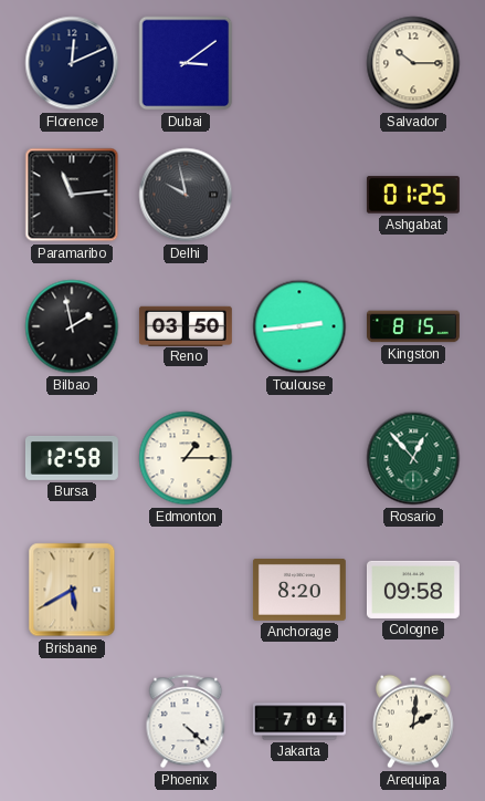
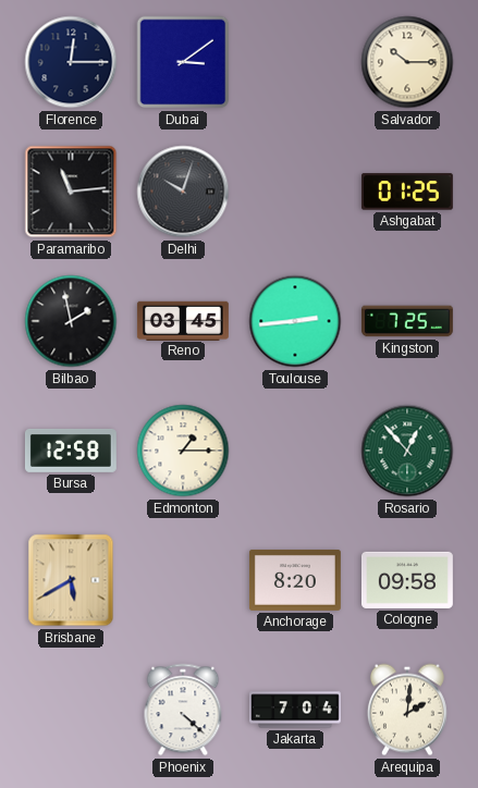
Florence: 12:11 -> 12:15
Delhi: 9:58 -> 10:03
Reno: 03:50 -> 03:45
Kingston: 8:15 -> 7:25
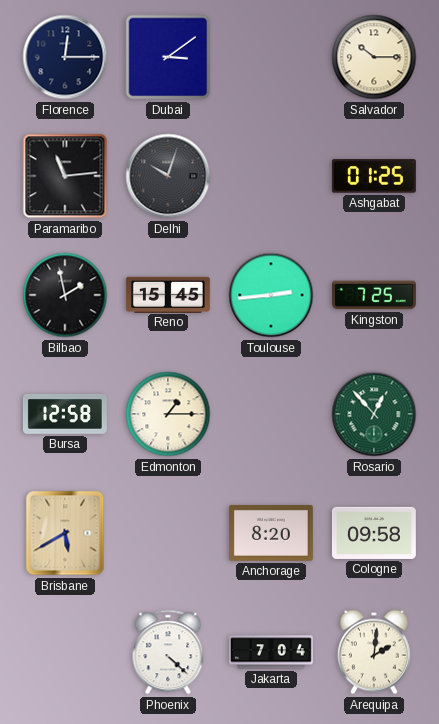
Reno: 03:45 -> 15:45
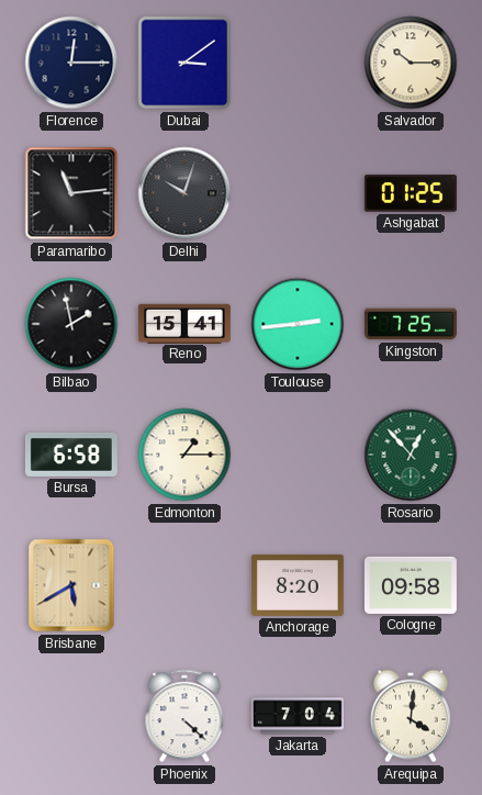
Reno: 15:45 -> 15:41
Bursa: 12:58 -> 6:58
Arequipa: 2:01 -> 4:01
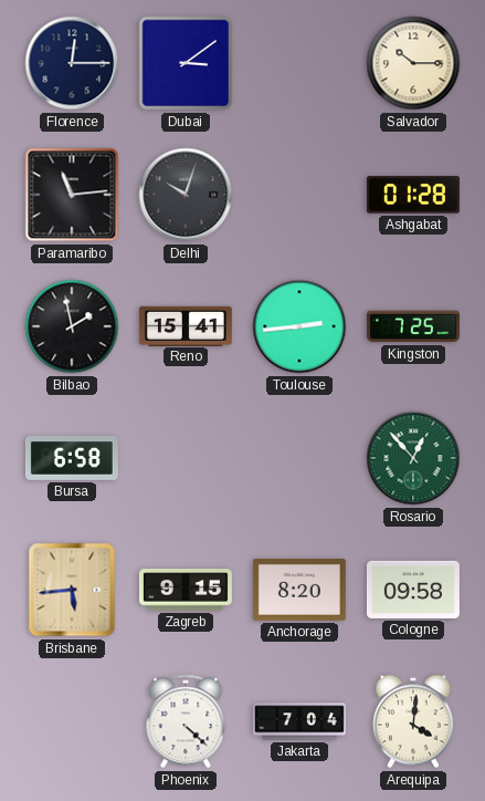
Ashgabat: 01:25 -> 01:28
Edmonton: 1:15 -> none
Brisbane: 5:40 -> 5:44
Zagreb: none -> 9:15
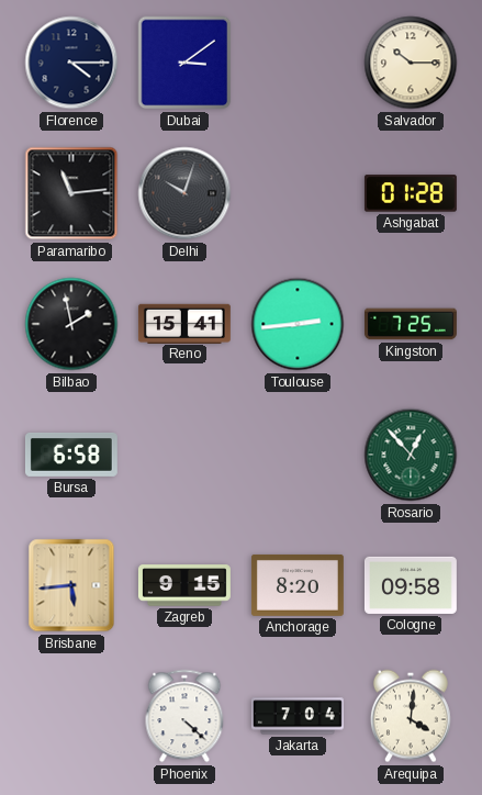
Florence: 12:15 -> 4:15
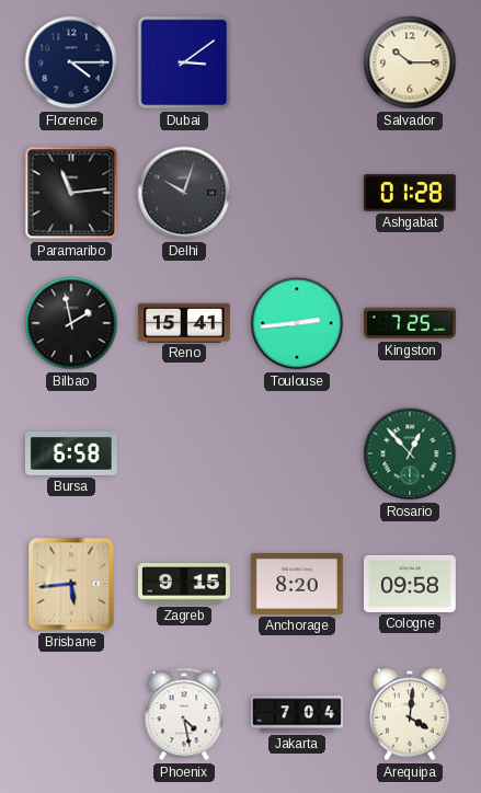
Phoenix: 4:22 -> 4:28
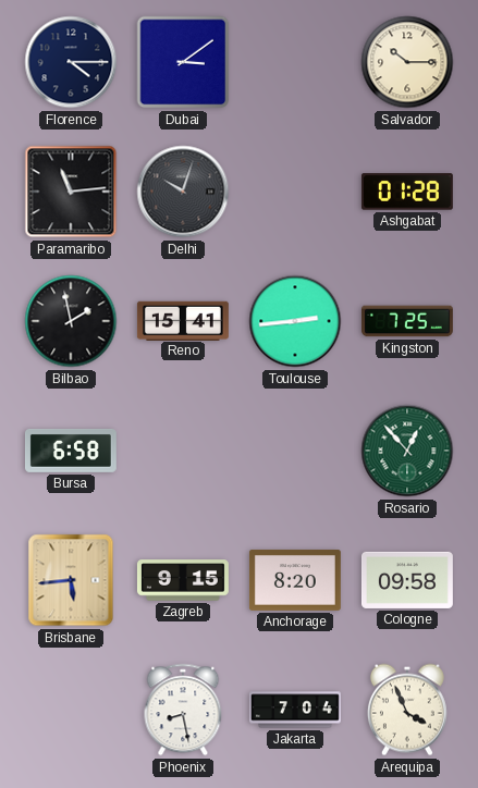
Phoenix: 4:28 -> 8:28
Arequipa: 4:01 -> 3:56
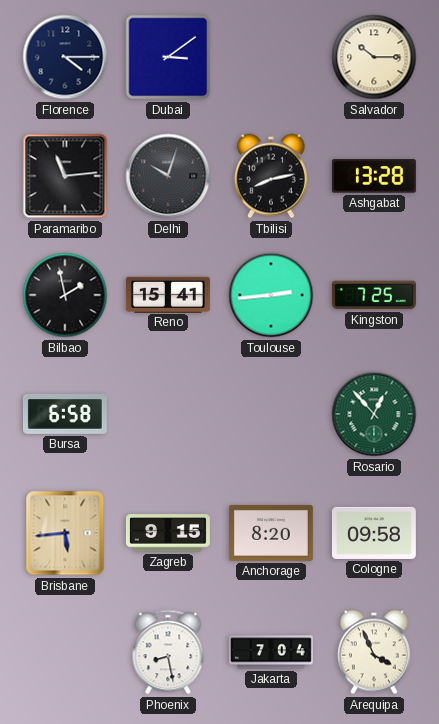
Tbilisi: none -> 8:13
Ashgabat: 01:28 -> 13:28
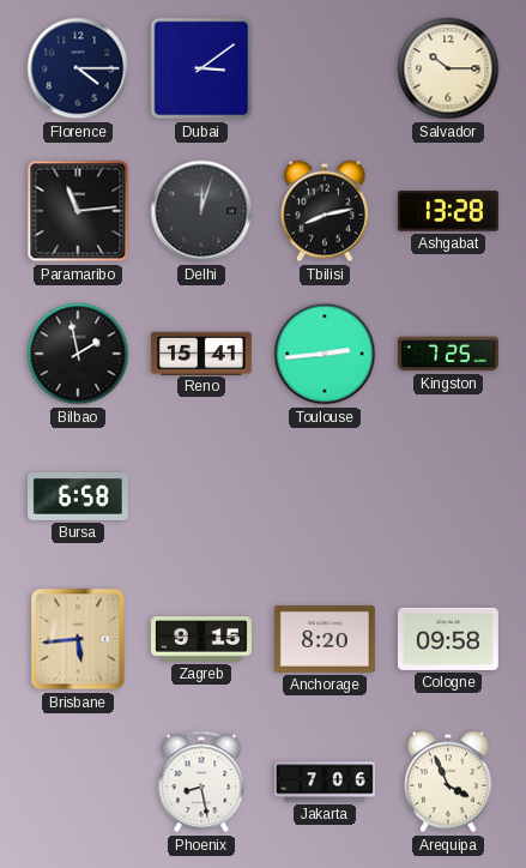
Delhi: 10:03 -> 12:03
Rosario: 12:53 -> none
Jakarta: 7:04 -> 7:06
